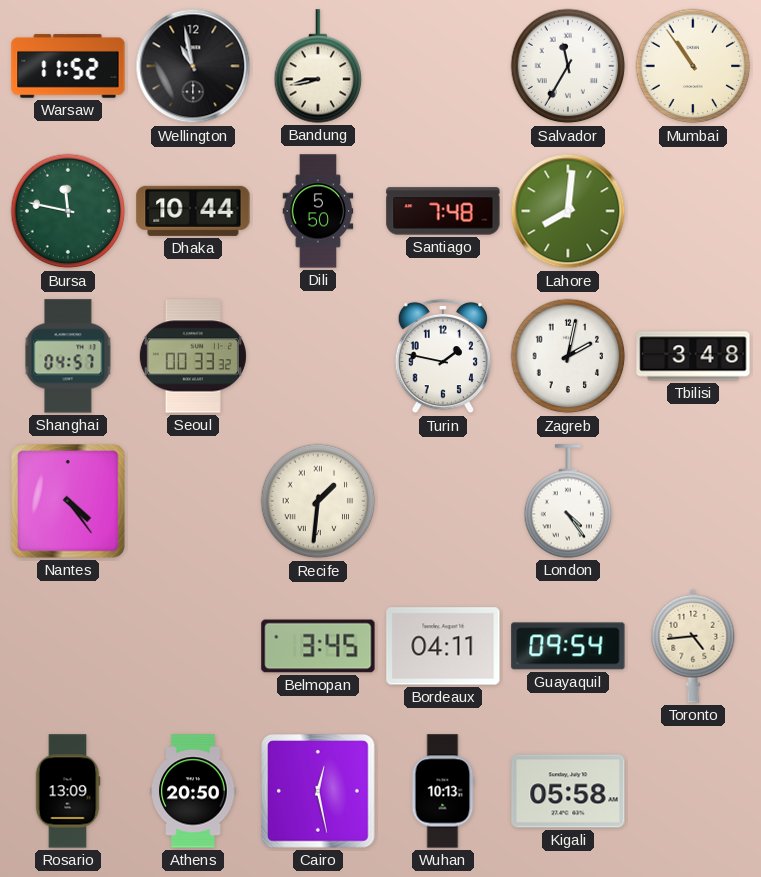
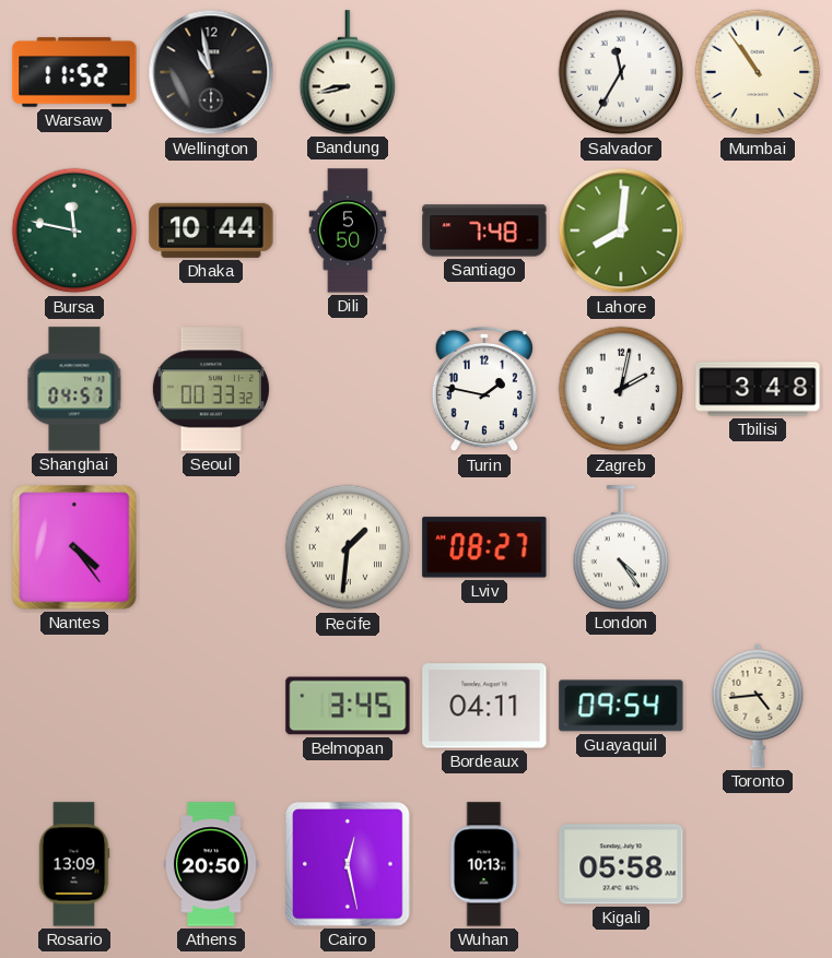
Lviv: none -> 08:27
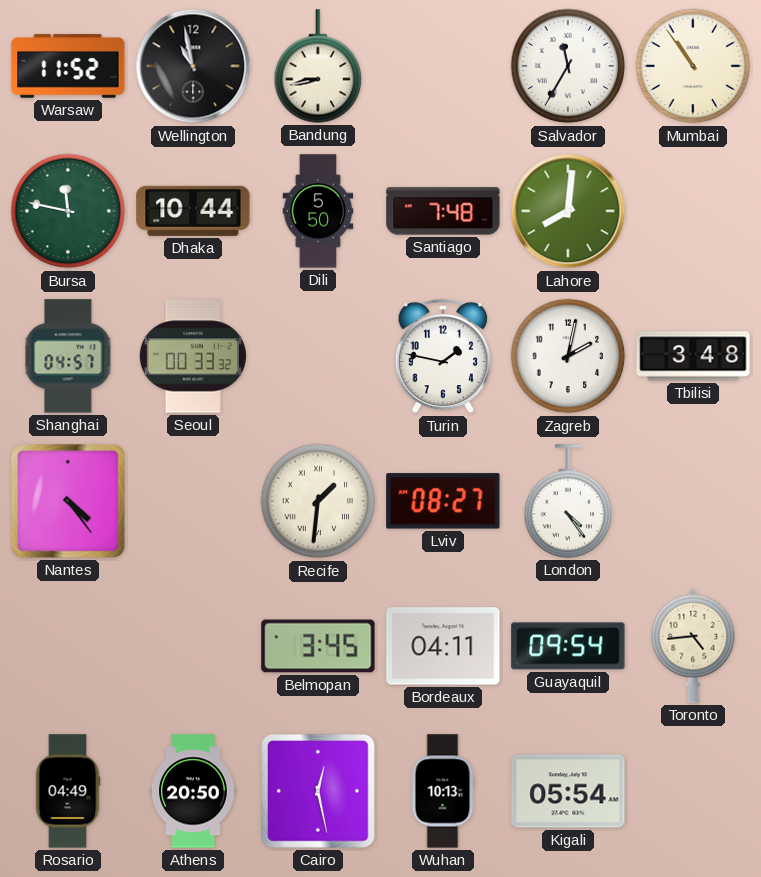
Rosario: 13:09 -> 04:49
Kigali: 05:58 -> 05:54
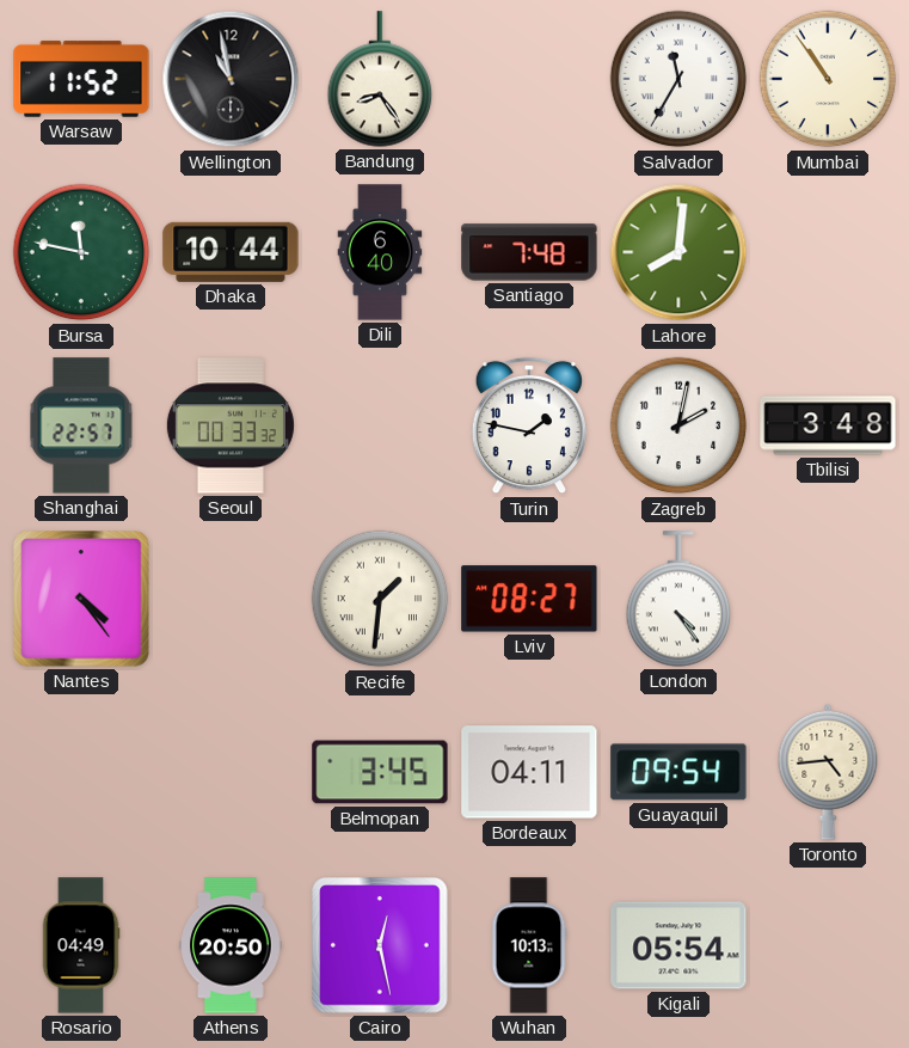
Bandung: 8:43 -> 8:24
Dili: 5:50 -> 6:40
Shanghai: 04:57 -> 22:57
